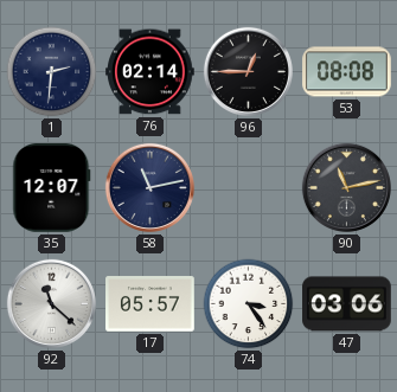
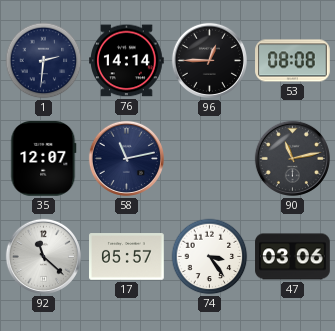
76: 02:14 -> 14:14
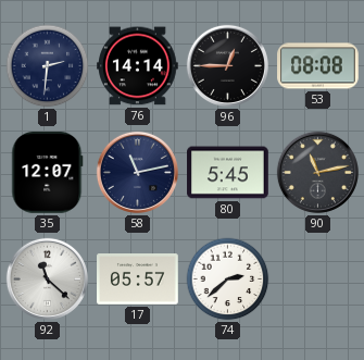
80: none -> 5:45
74: 3:24 -> 2:38
47: 03:06 -> none
